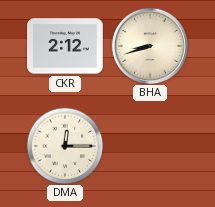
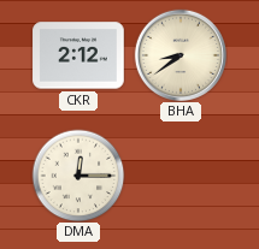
BHA: 8:42 -> 8:39
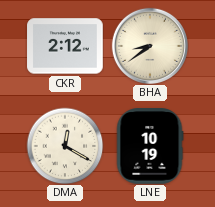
DMA: 12:15 -> 12:20
LNE: none -> 10:19
